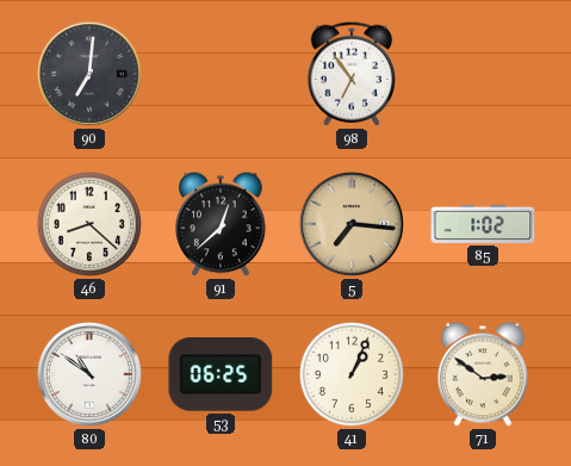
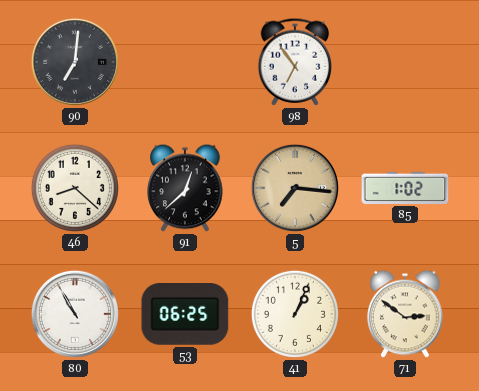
80: 10:51 -> 10:55
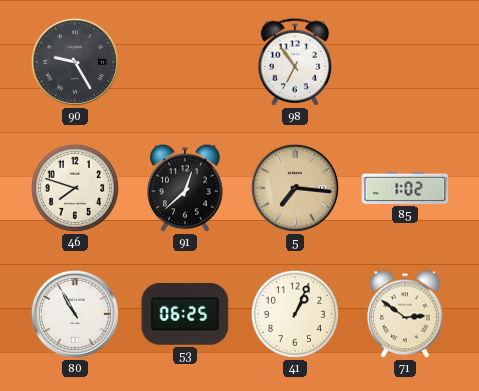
90: 7:01 -> 9:25
46: 8:22 -> 7:48
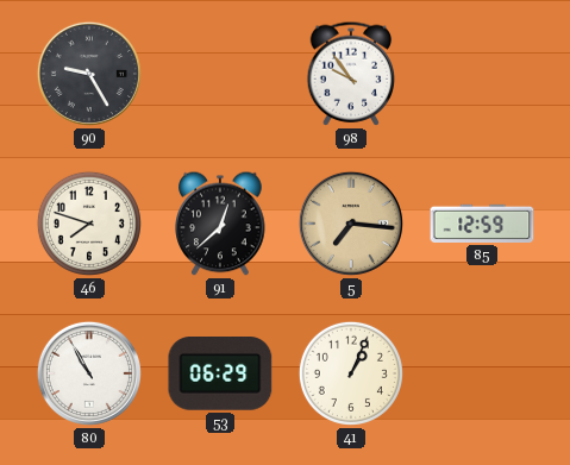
98: 6:54 -> 9:54
85: 1:02 -> 12:59
53: 06:25 -> 06:29
71: 2:51 -> none
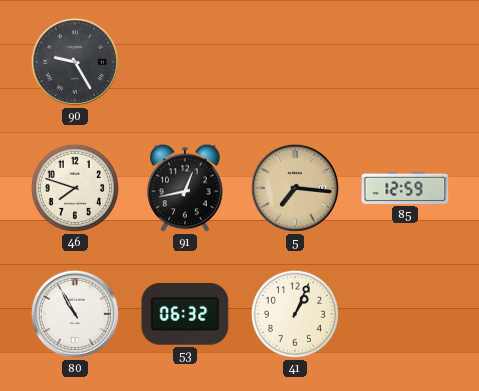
98: 9:54 -> none
91: 12:38 -> 12:43
53: 06:29 -> 06:32
